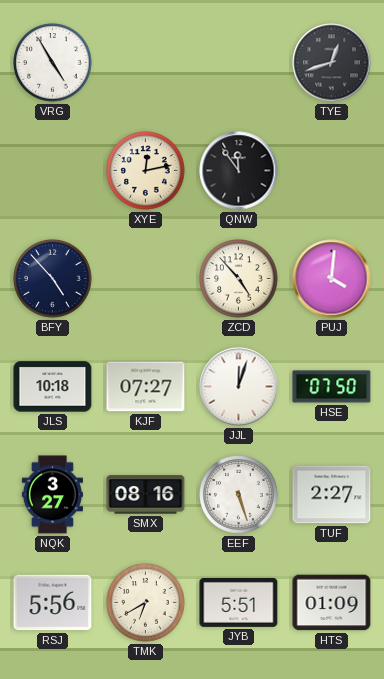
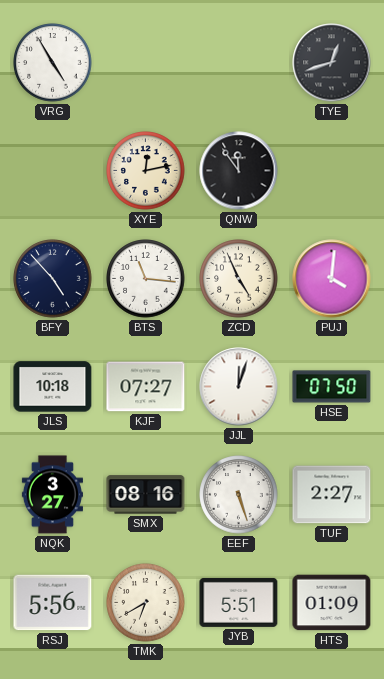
BTS: none -> 11:16
ZCD: 4:53 -> 4:56
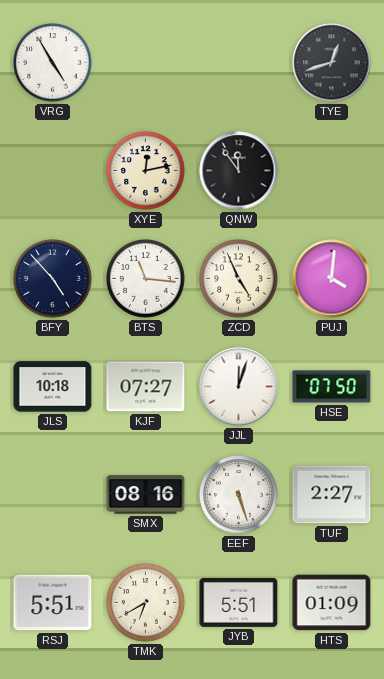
NQK: 3:27 -> none
RSJ: 5:56 -> 5:51
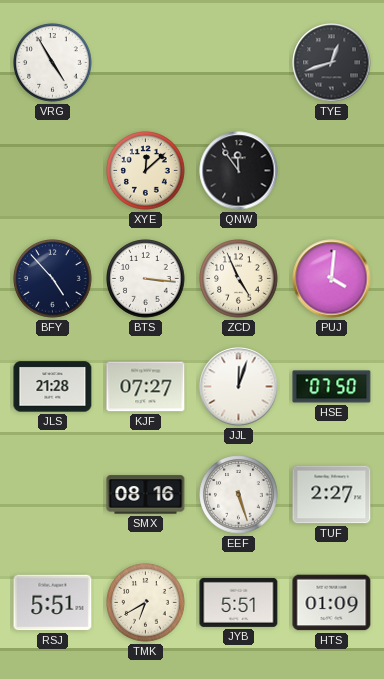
XYE: 12:13 -> 12:08
BTS: 11:16 -> 3:16
JLS: 10:18 -> 21:28
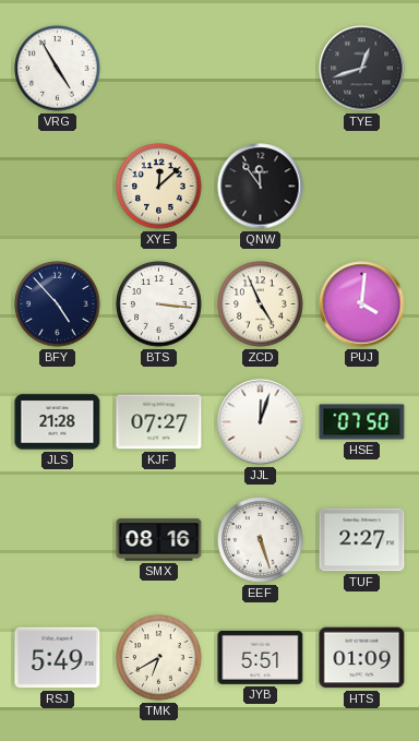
RSJ: 5:51 -> 5:49
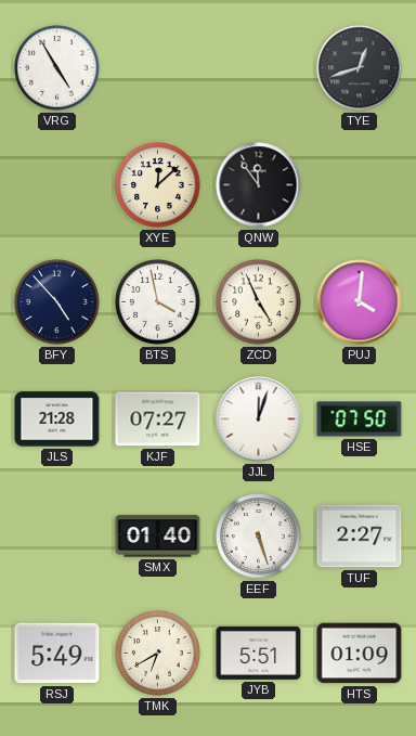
BTS: 3:16 -> 3:58
SMX: 08:16 -> 01:40
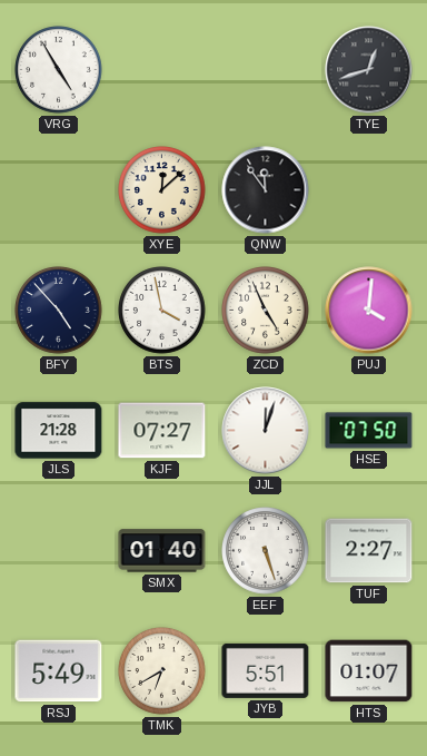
HTS: 01:09 -> 01:07
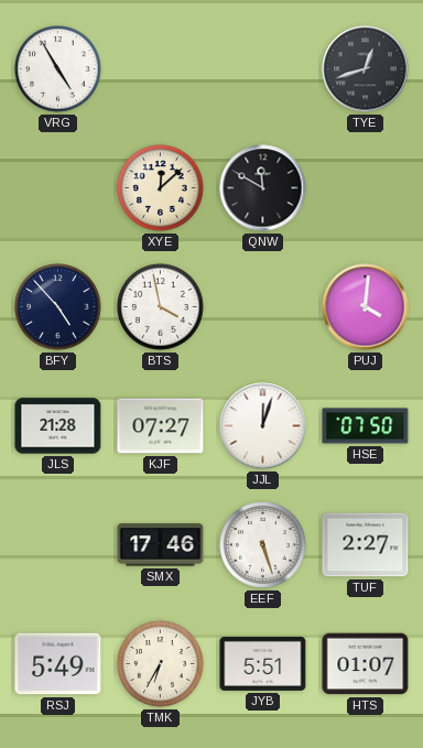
QNW: 11:54 -> 11:50
ZCD: 4:56 -> none
SMX: 01:40 -> 17:46
TMK: 6:40 -> 6:35
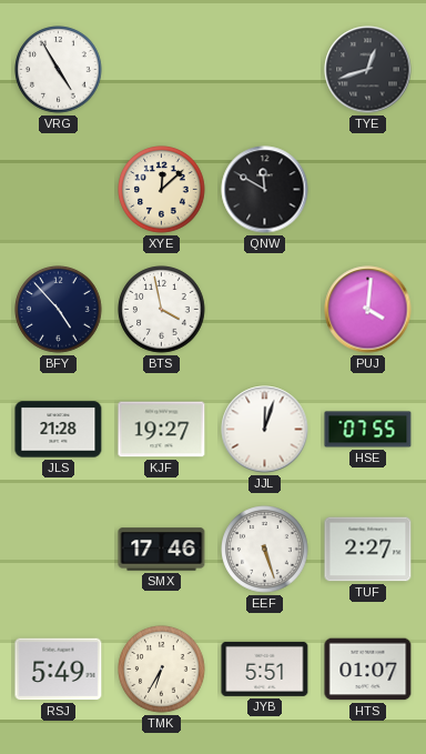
KJF: 07:27 -> 19:27
HSE: 07:50 -> 07:55
